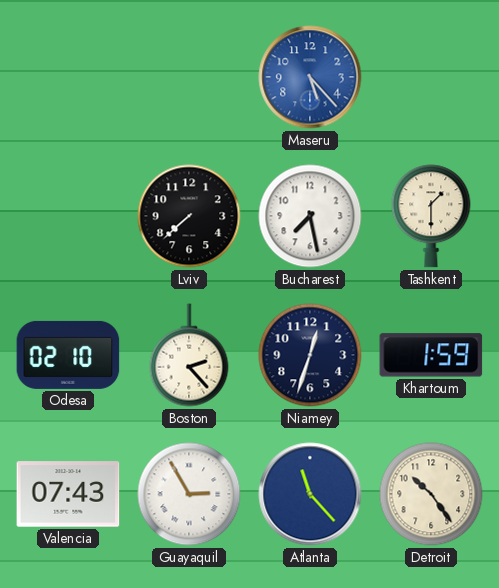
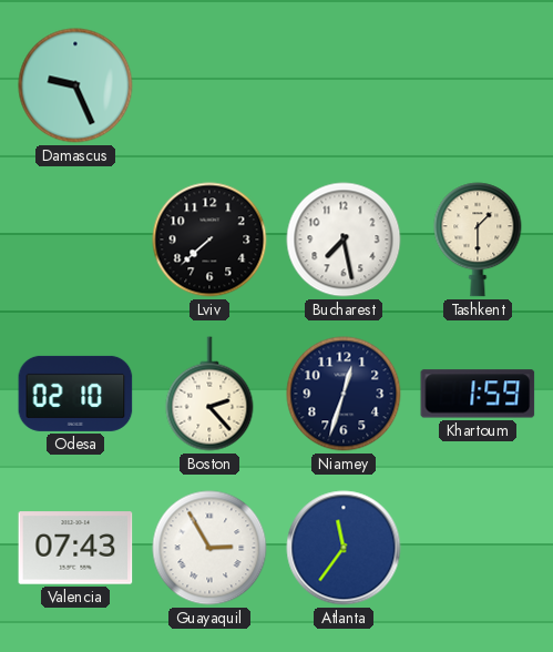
Damascus: none -> 9:26
Maseru: 5:23 -> none
Atlanta: 11:23 -> 11:36
Detroit: 10:24 -> none
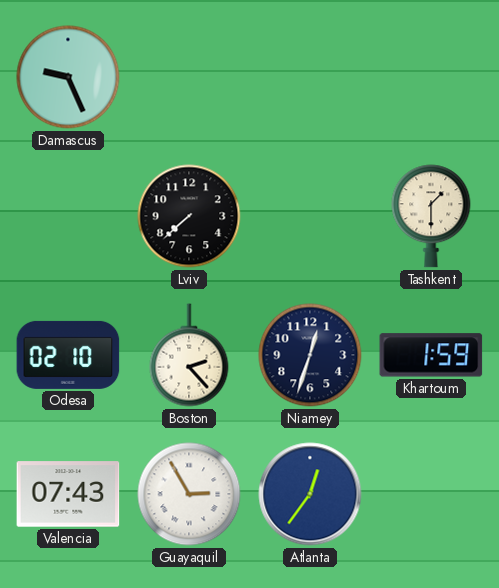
Bucharest: 7:28 -> none
Atlanta: 11:36 -> 12:36
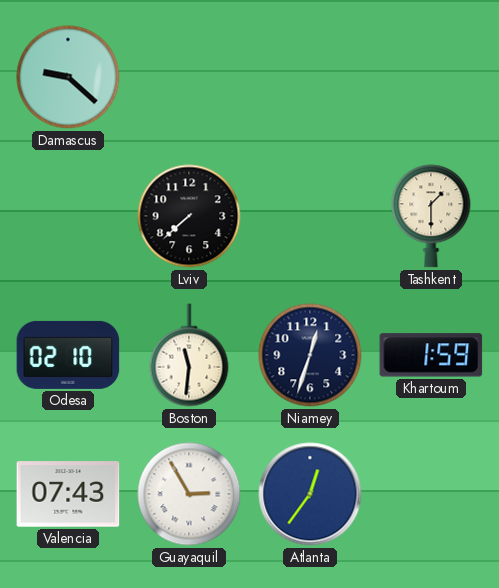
Damascus: 9:26 -> 9:22
Boston: 2:23 -> 11:31
